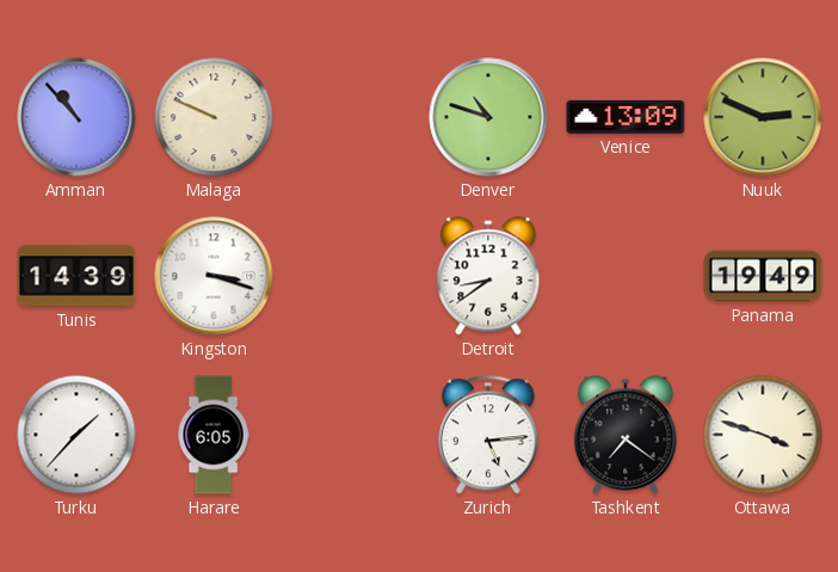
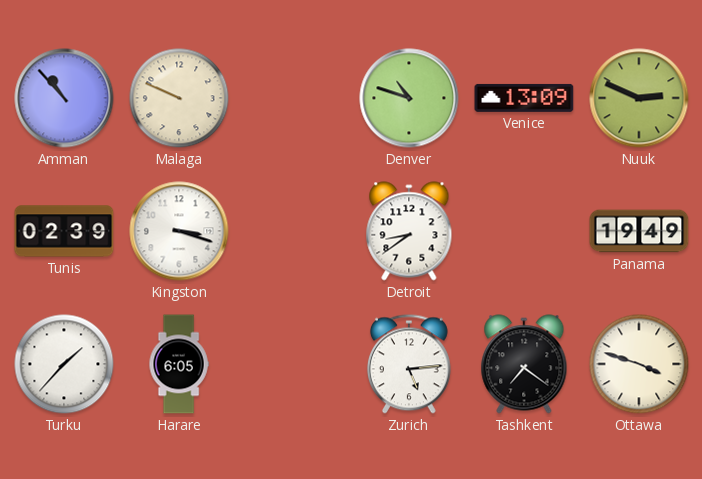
Tunis: 14:39 -> 02:39
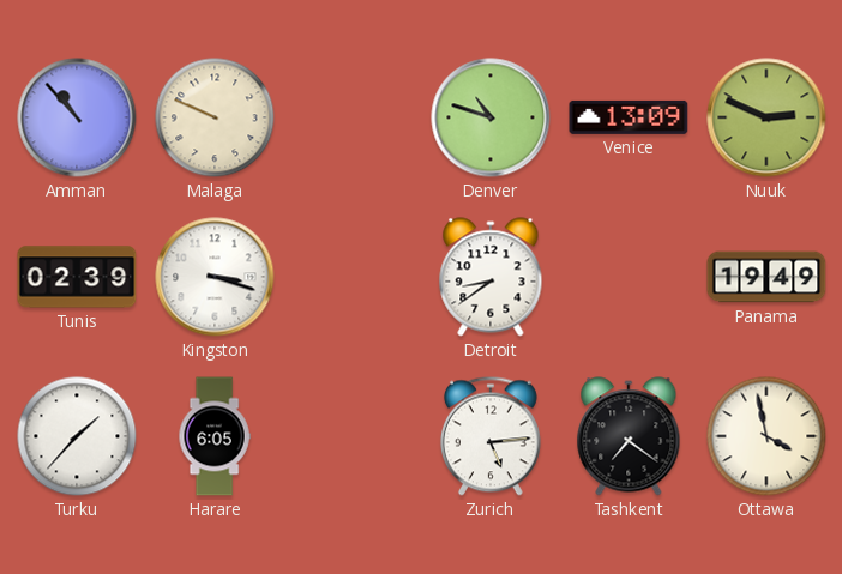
Ottawa: 3:48 -> 3:58
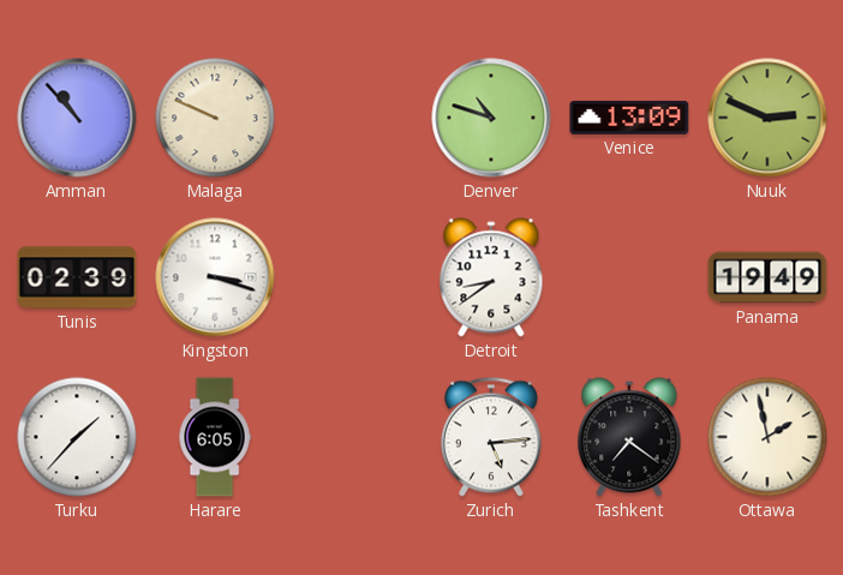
Ottawa: 3:58 -> 1:58
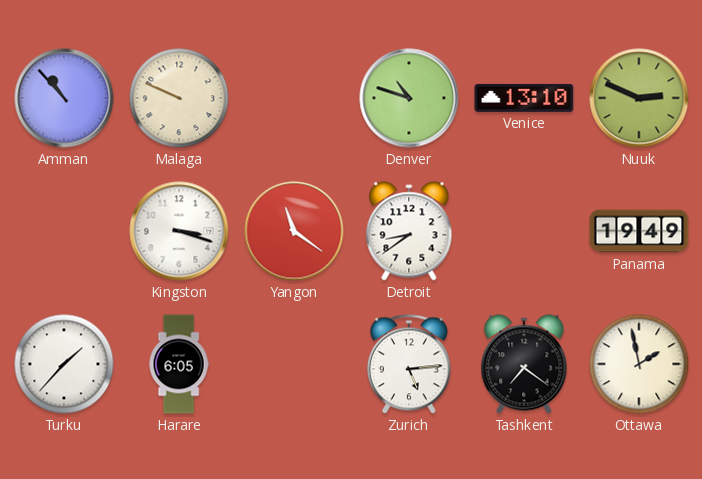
Venice: 13:09 -> 13:10
Tunis: 02:39 -> none
Yangon: none -> 11:21
